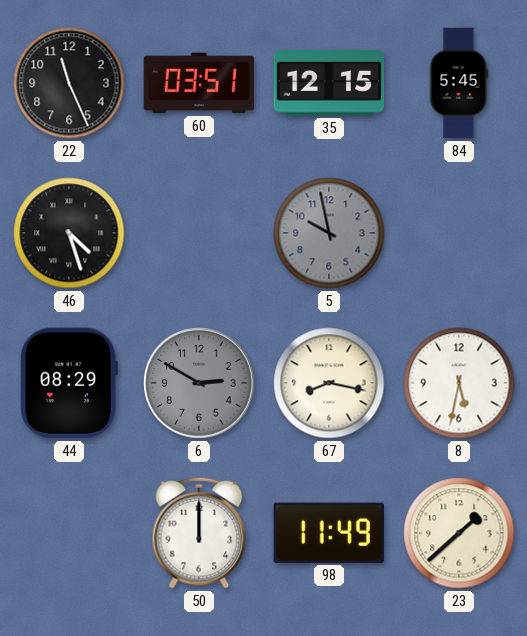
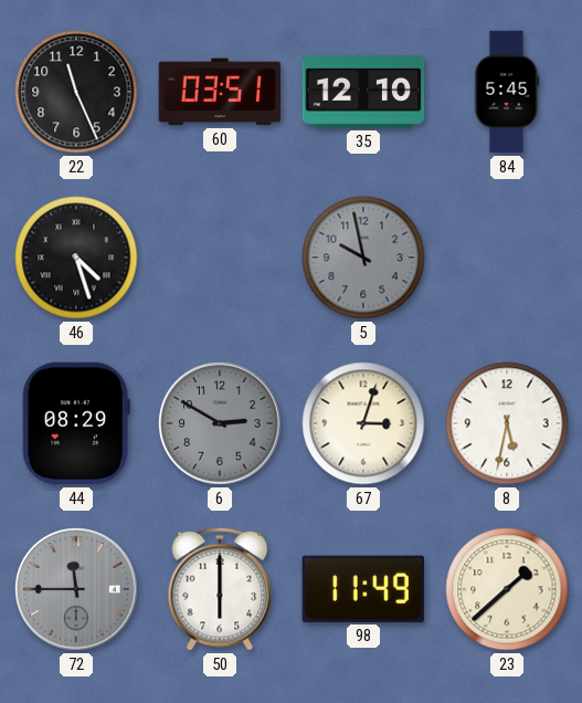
35: 12:15 -> 12:10
67: 8:17 -> 3:03
72: none -> 11:45
50: 12:00 -> 6:00
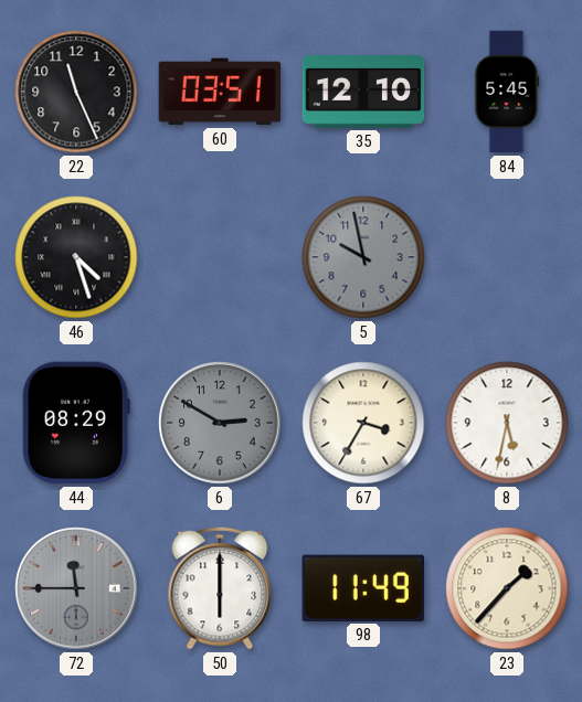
67: 3:03 -> 3:35
23: 1:38 -> 1:37
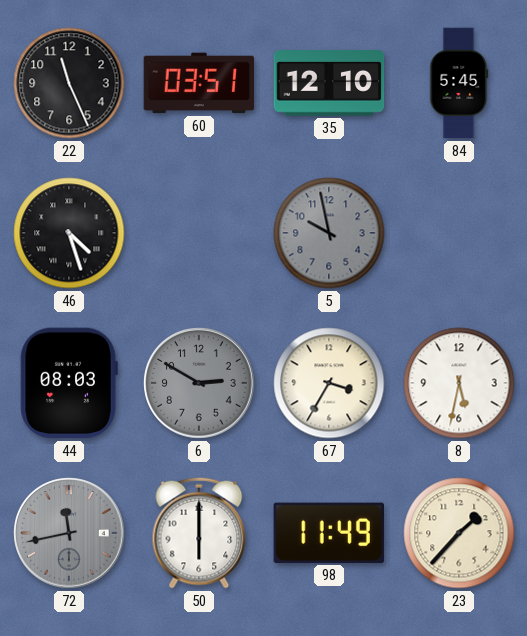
44: 08:29 -> 08:03
72: 11:45 -> 11:43
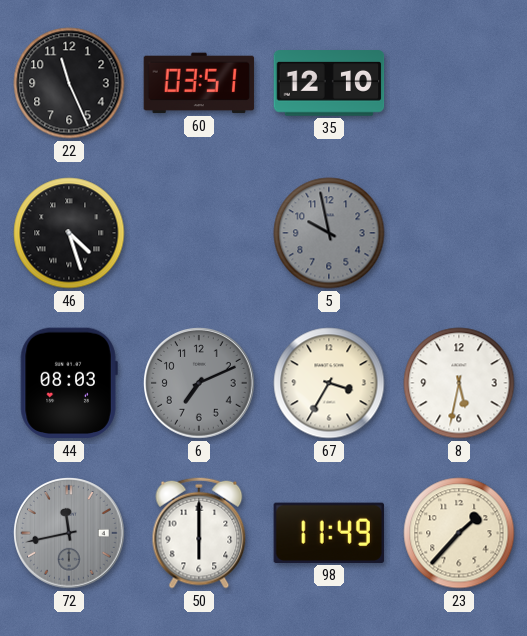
84: 5:45 -> none
6: 2:50 -> 7:11
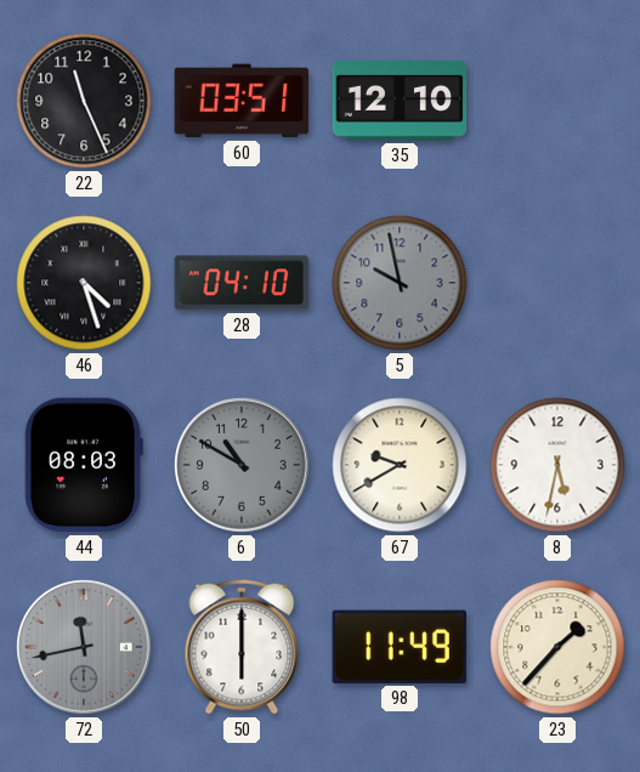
28: none -> 04:10
6: 7:11 -> 10:50
67: 3:35 -> 9:40
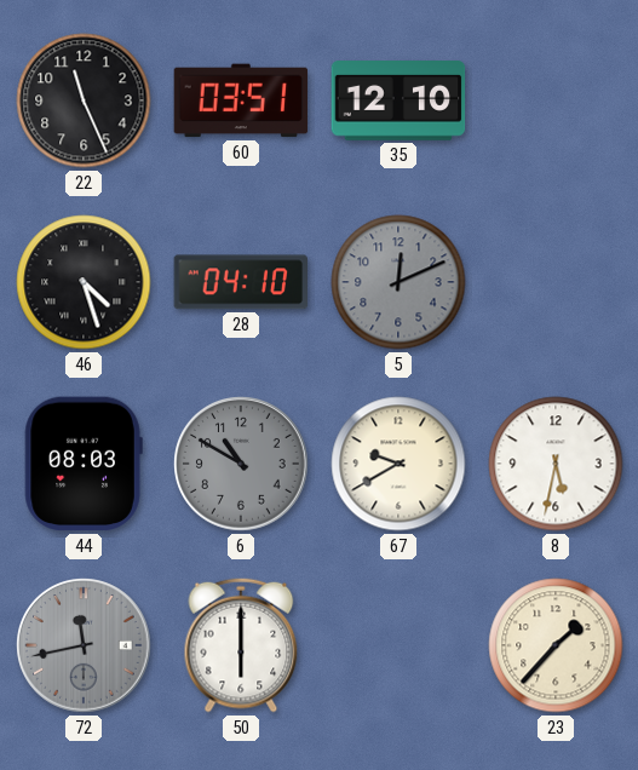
5: 9:58 -> 12:11
98: 11:49 -> none
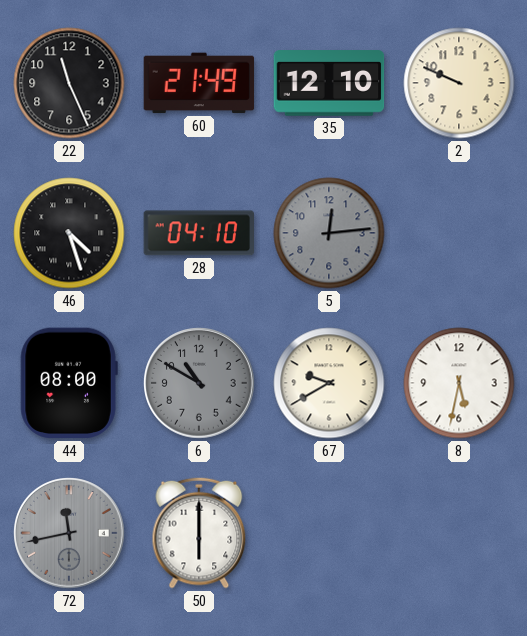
60: 03:51 -> 21:49
2: none -> 9:49
5: 12:11 -> 12:14
44: 08:03 -> 08:00
23: 1:37 -> none
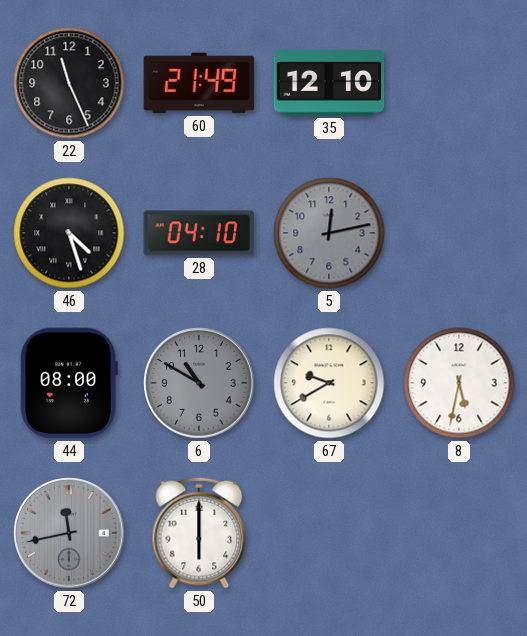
2: 9:49 -> none
5: 12:14 -> 12:13
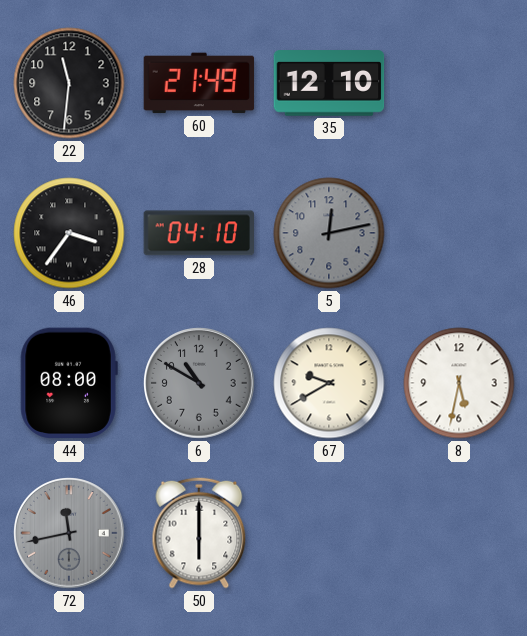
22: 11:26 -> 11:31
46: 4:27 -> 3:36
